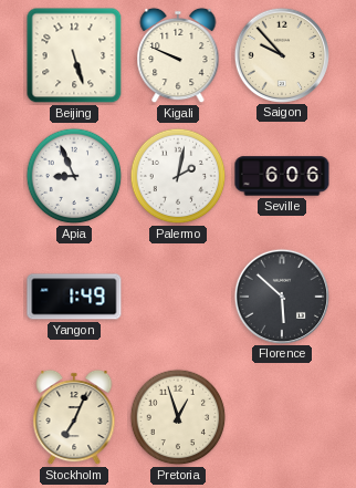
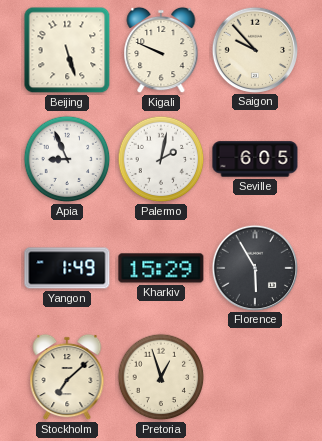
Seville: 6:06 -> 6:05
Kharkiv: none -> 15:29
Florence: 5:52 -> 5:55
Stockholm: 7:04 -> 7:08
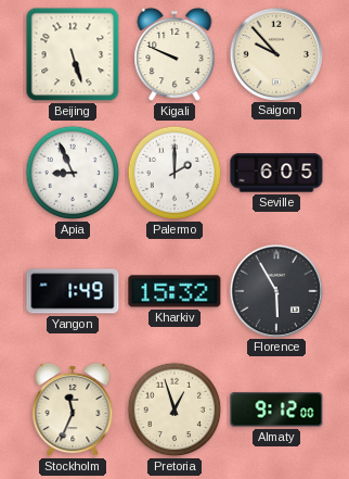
Palermo: 2:02 -> 2:00
Kharkiv: 15:29 -> 15:32
Stockholm: 7:08 -> 11:34
Almaty: none -> 9:12
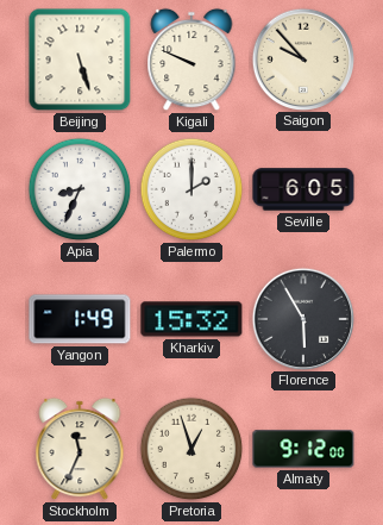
Apia: 8:56 -> 8:34
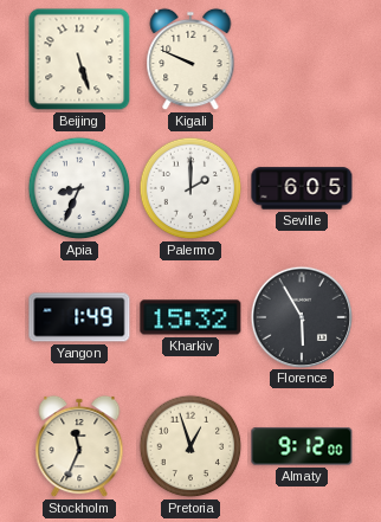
Saigon: 9:53 -> none
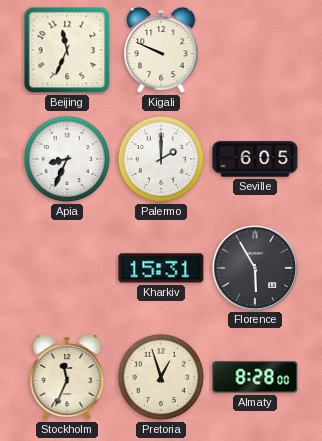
Beijing: 5:27 -> 11:34
Yangon: 1:49 -> none
Kharkiv: 15:32 -> 15:31
Almaty: 9:12 -> 8:28
